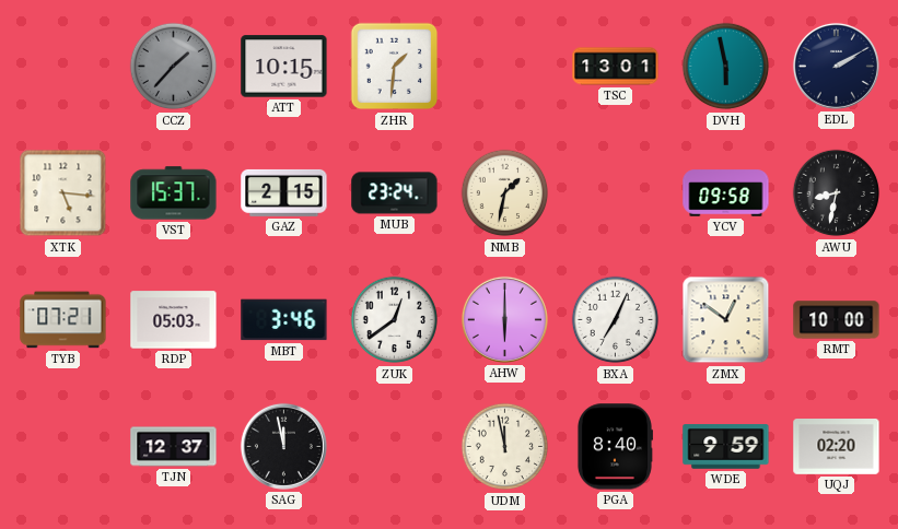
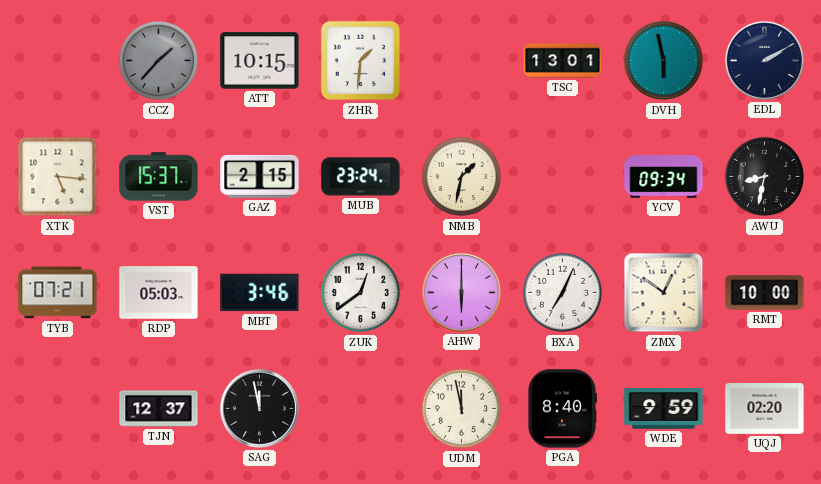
YCV: 09:58 -> 09:34
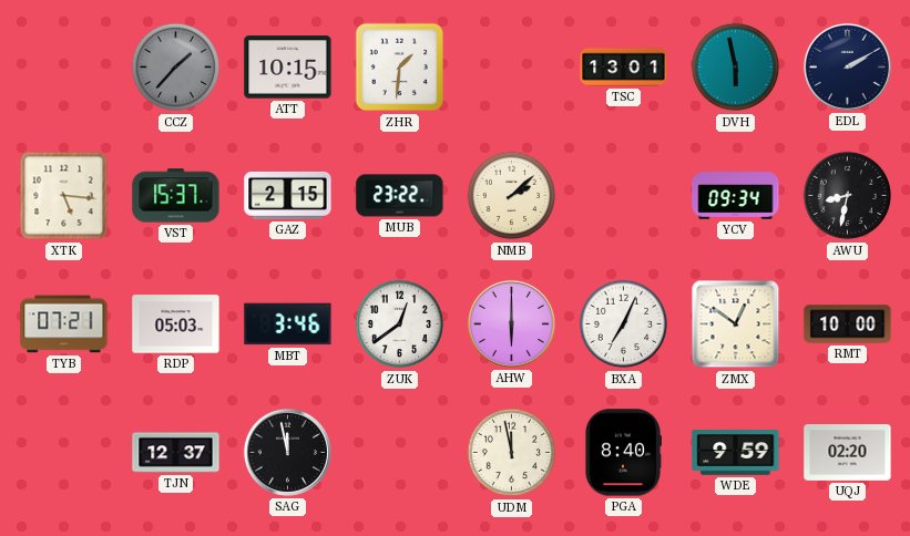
MUB: 23:24 -> 23:22
NMB: 1:32 -> 2:08
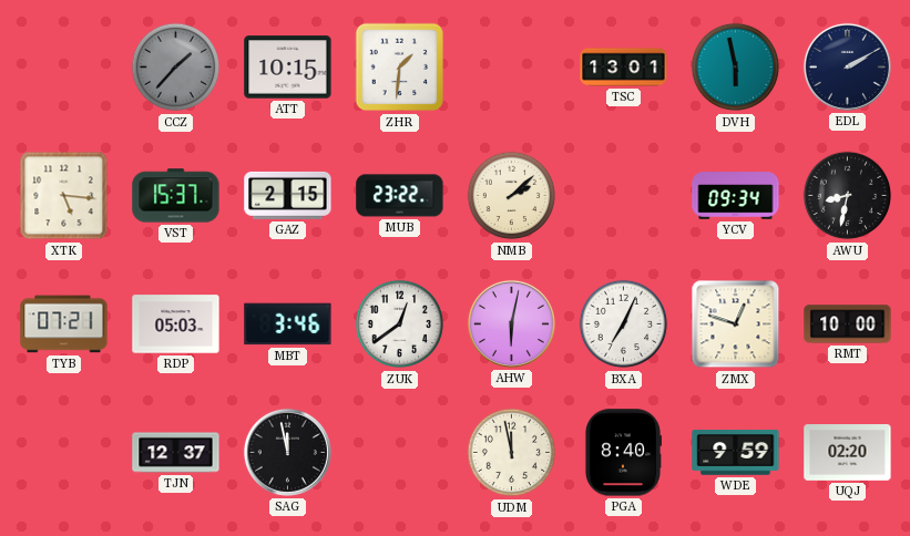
AHW: 6:00 -> 6:02
ZMX: 12:51 -> 12:48
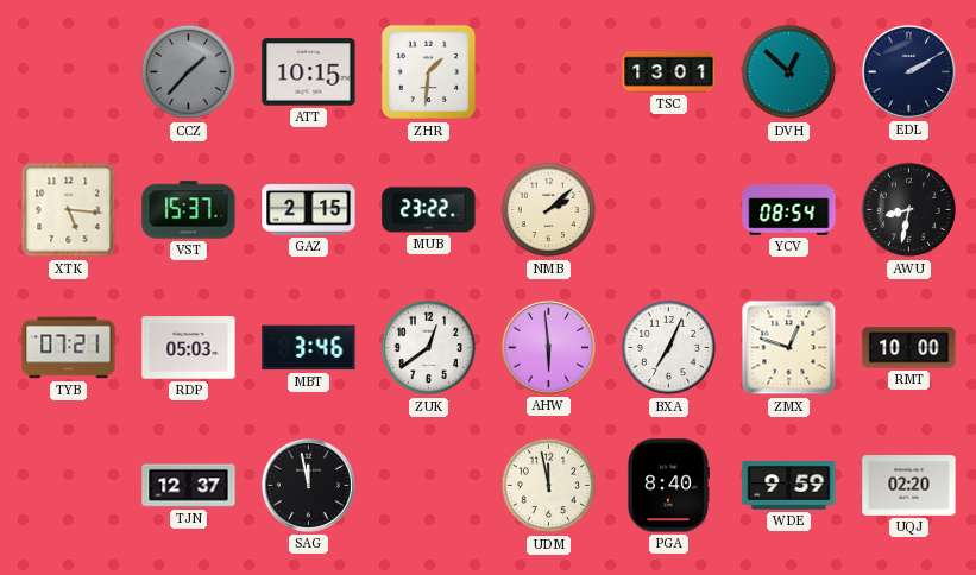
DVH: 5:58 -> 12:52
YCV: 09:34 -> 08:54
AHW: 6:02 -> 5:59
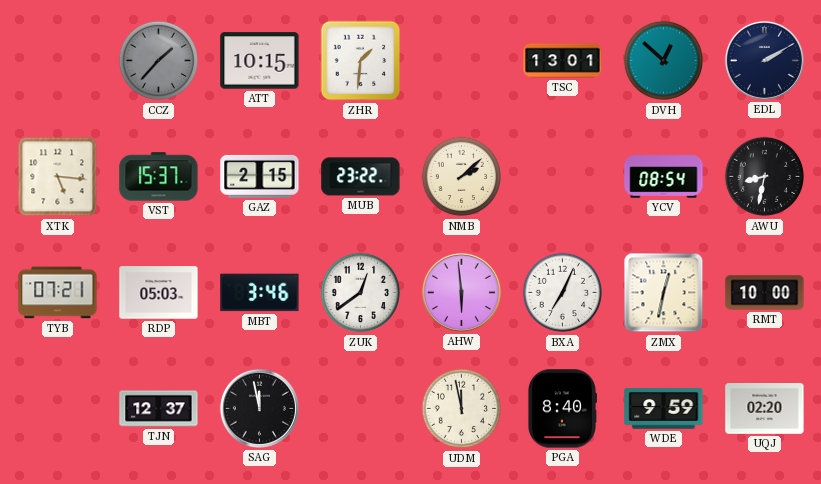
ZMX: 12:48 -> 12:32
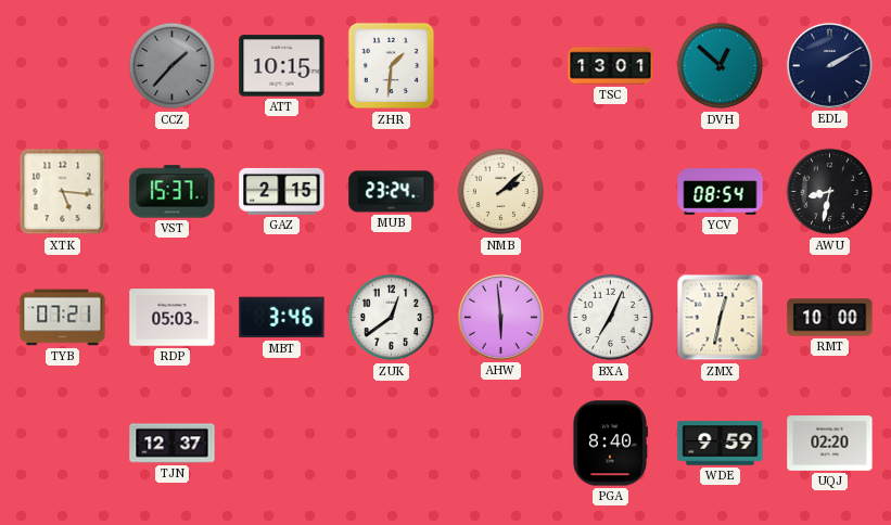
MUB: 23:22 -> 23:24
SAG: 11:58 -> none
UDM: 11:58 -> none
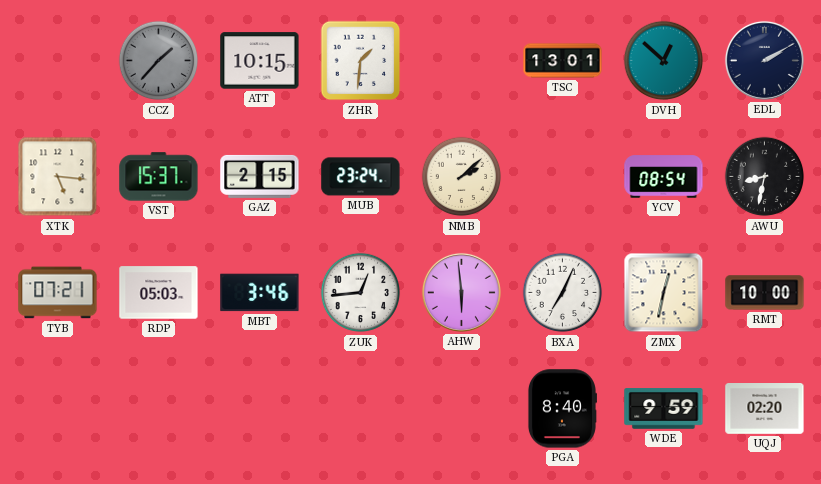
ZUK: 12:39 -> 12:44
TJN: 12:37 -> none
